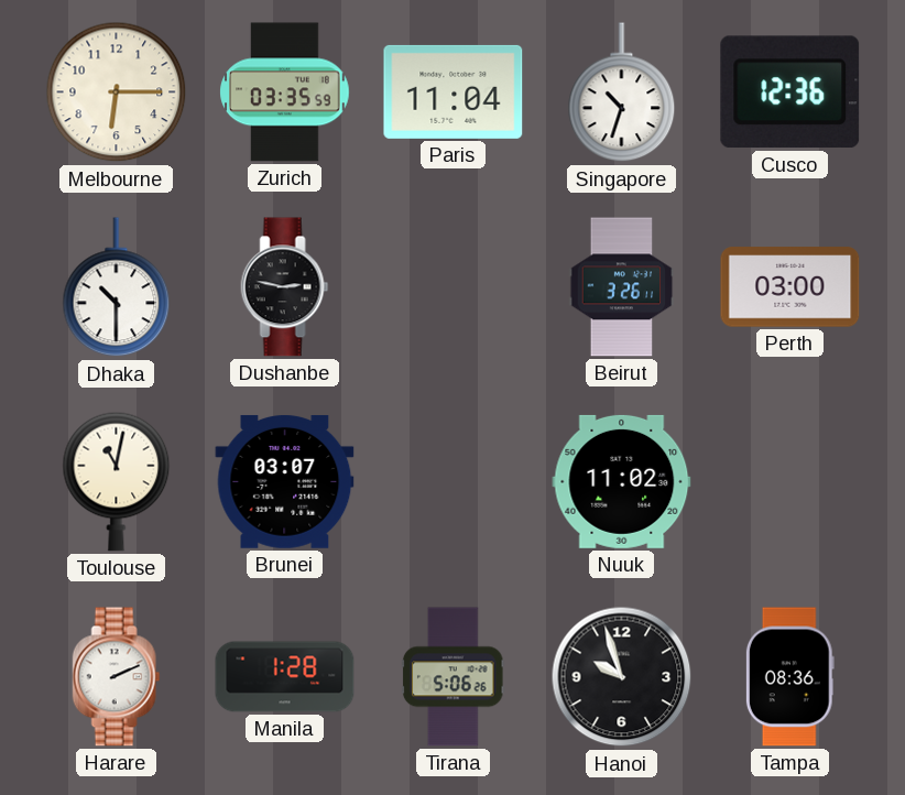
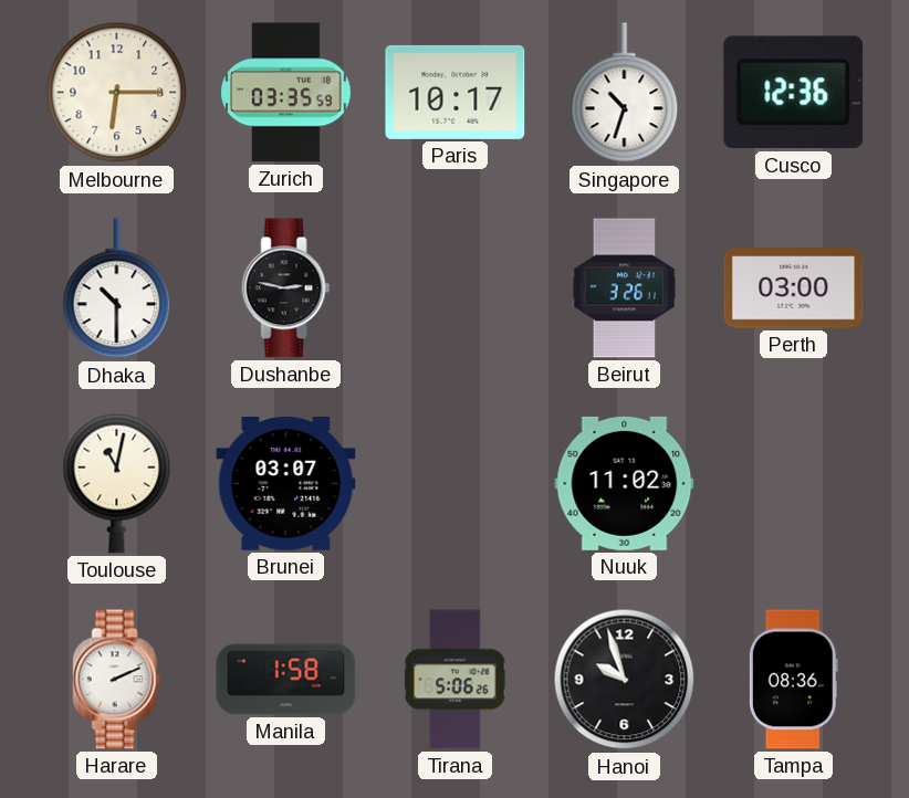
Paris: 11:04 -> 10:17
Manila: 1:28 -> 1:58
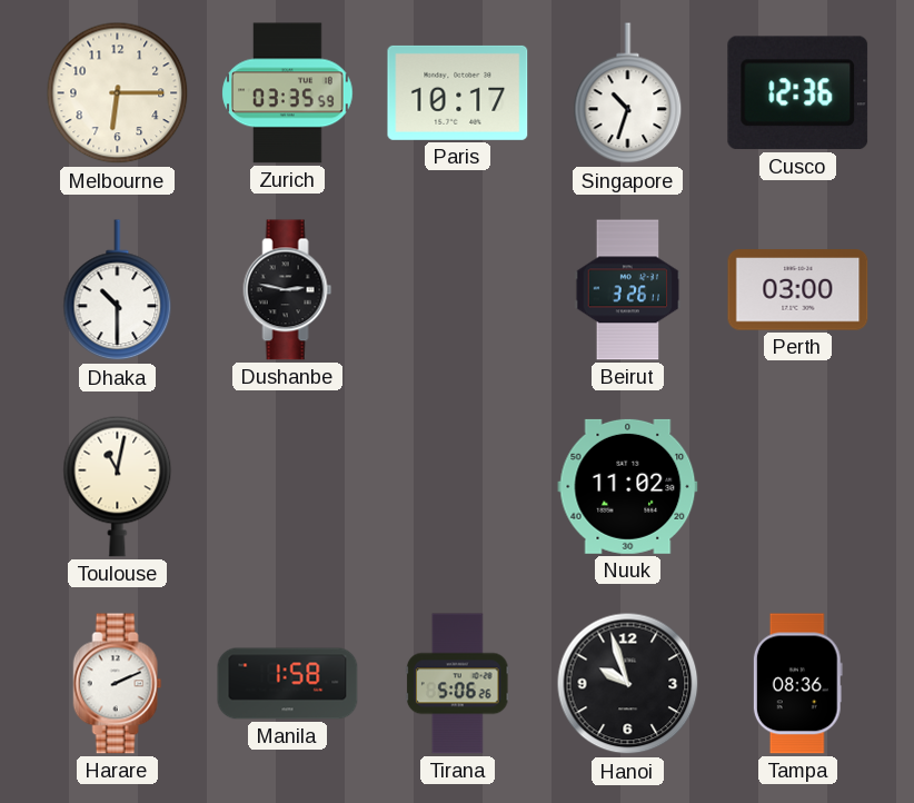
Brunei: 03:07 -> none
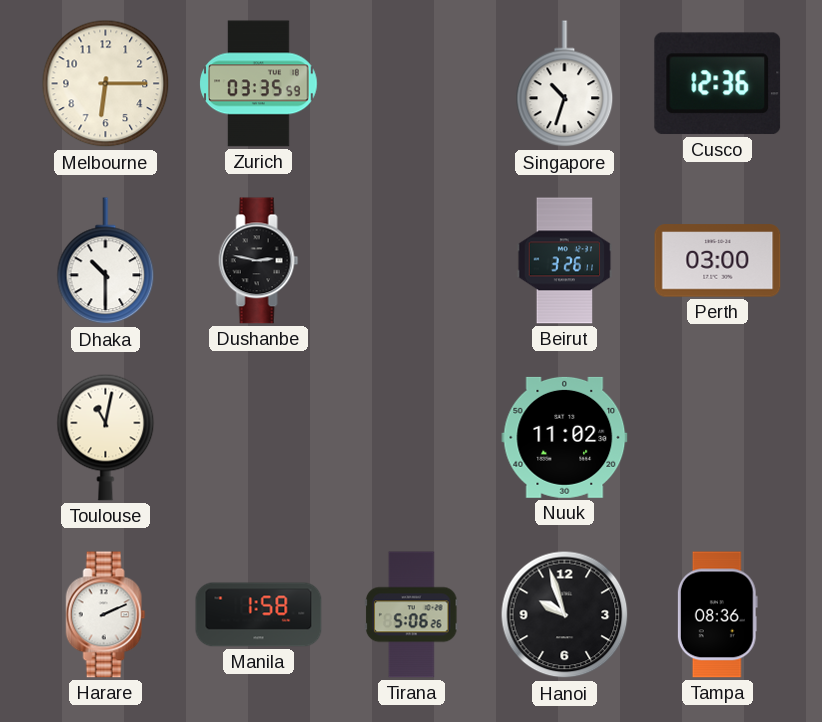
Paris: 10:17 -> none
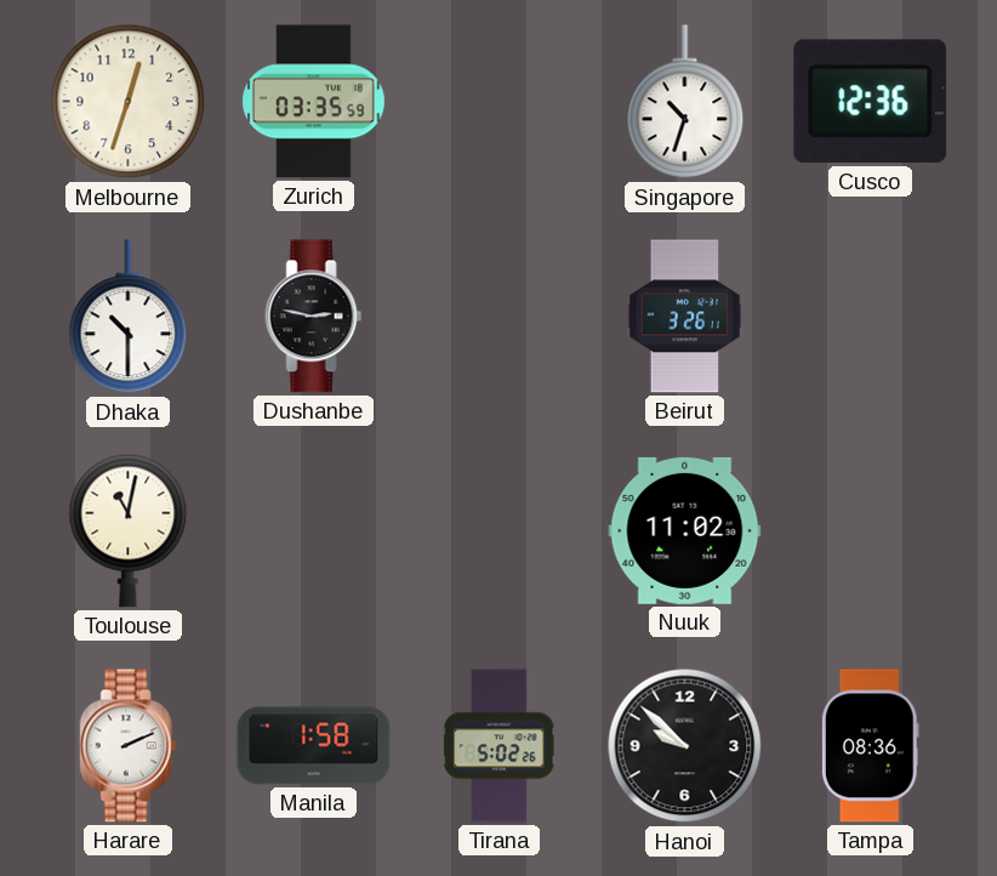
Melbourne: 6:15 -> 12:33
Perth: 03:00 -> none
Tirana: 5:06 -> 5:02
Hanoi: 9:57 -> 9:52
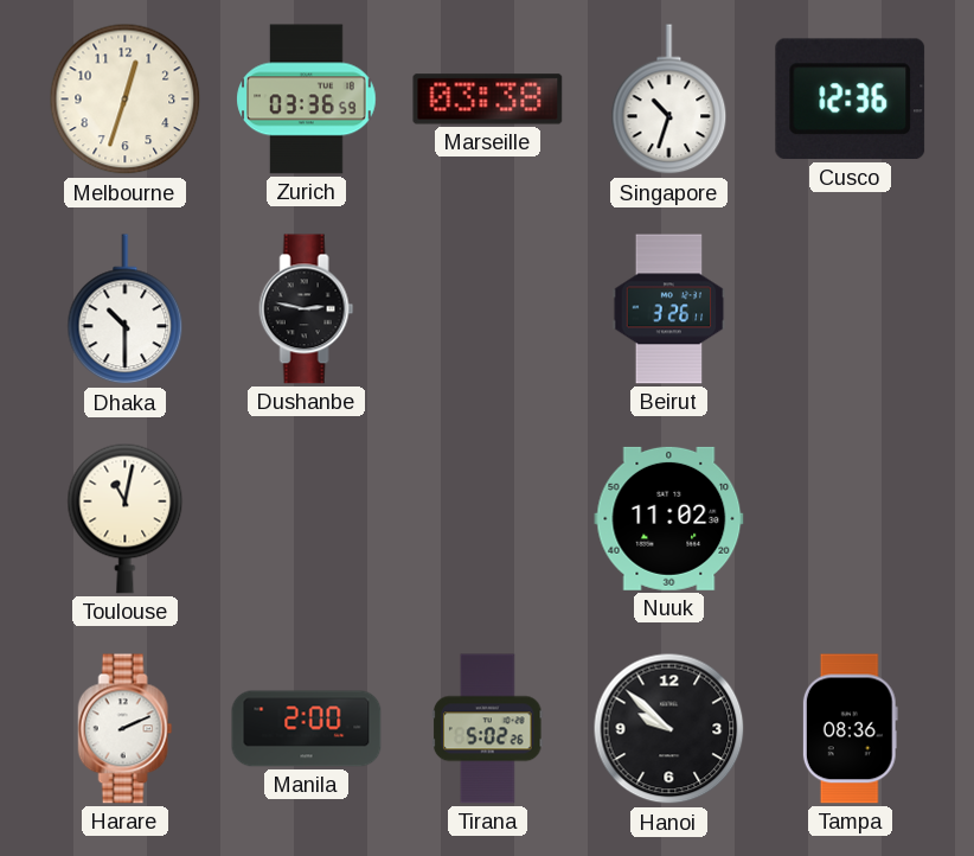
Zurich: 03:35 -> 03:36
Marseille: none -> 03:38
Manila: 1:58 -> 2:00
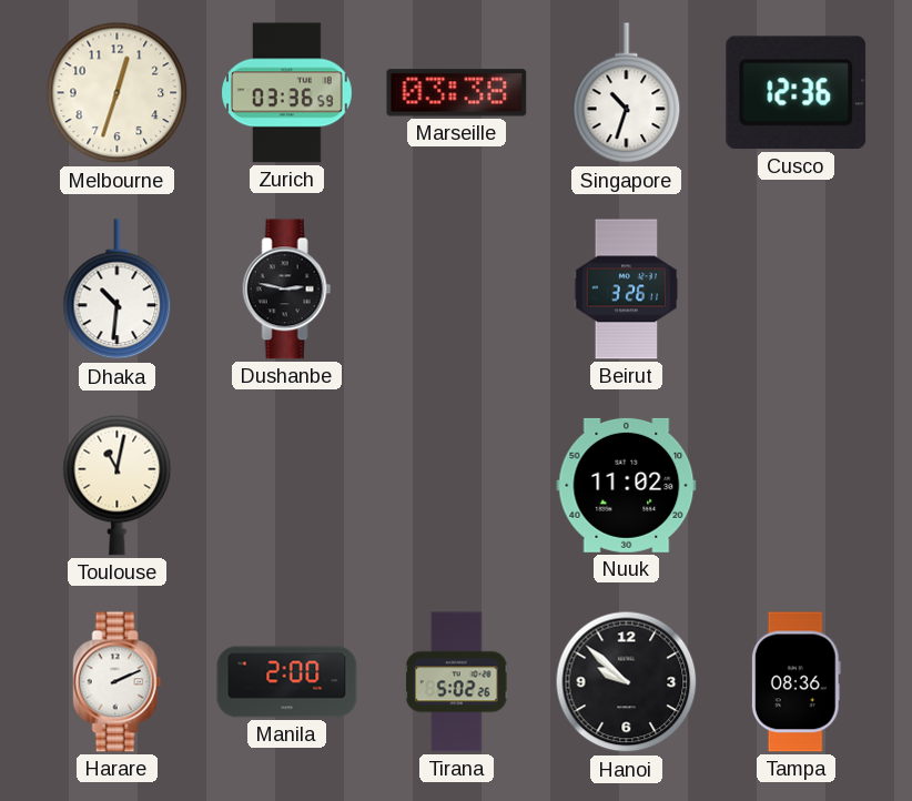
Dhaka: 10:30 -> 10:31
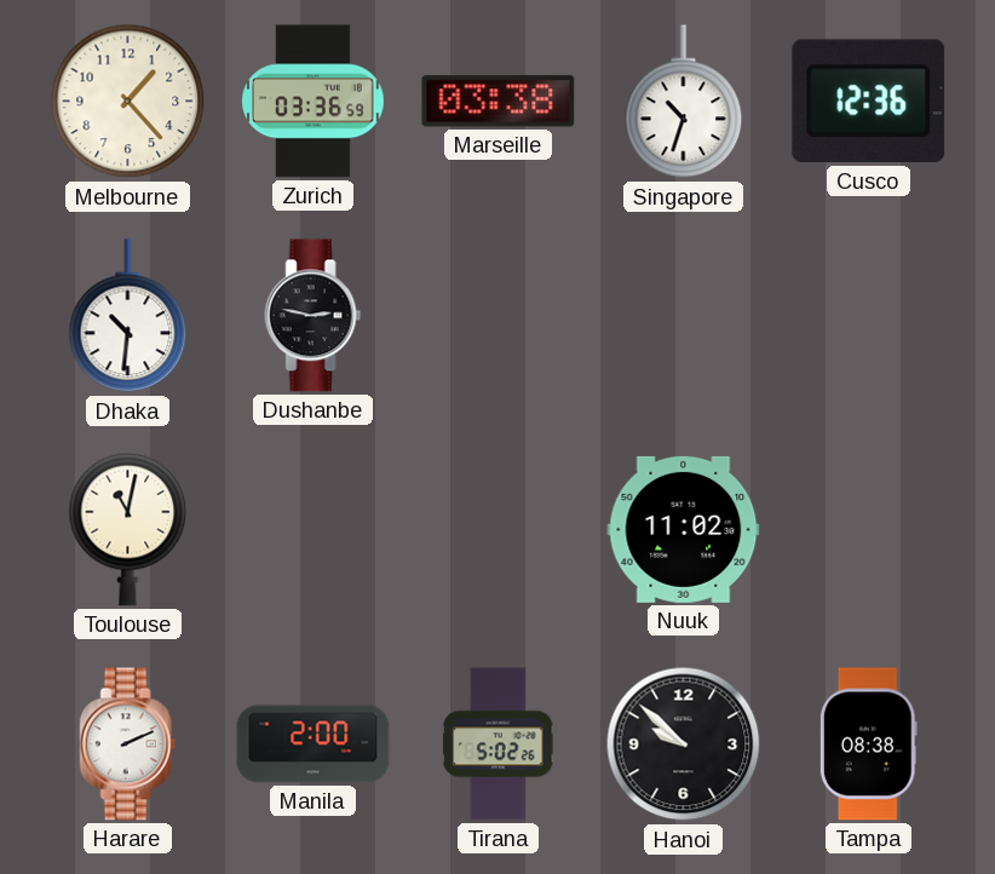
Melbourne: 12:33 -> 1:23
Beirut: 3:26 -> none
Tampa: 08:36 -> 08:38
